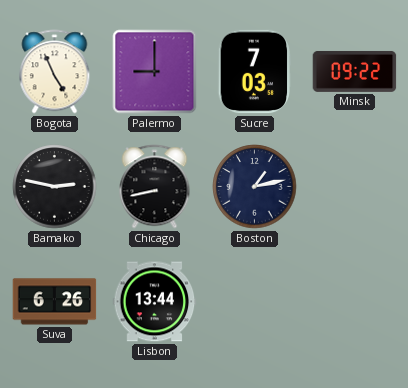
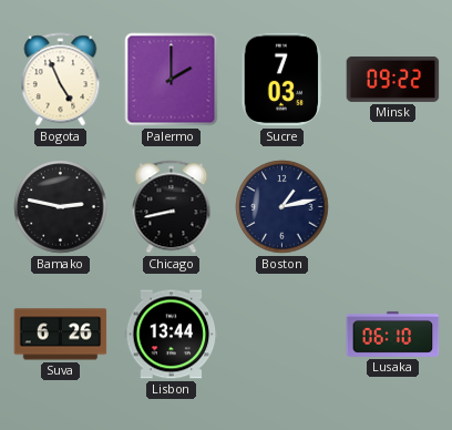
Palermo: 9:00 -> 2:00
Lusaka: none -> 06:10
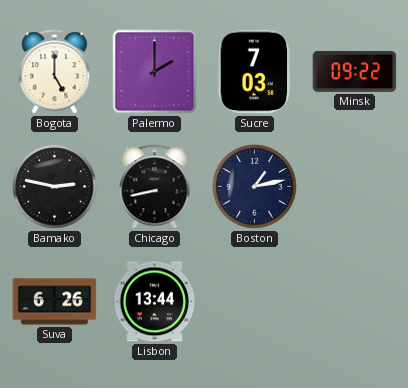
Bogota: 4:56 -> 5:00
Lusaka: 06:10 -> none
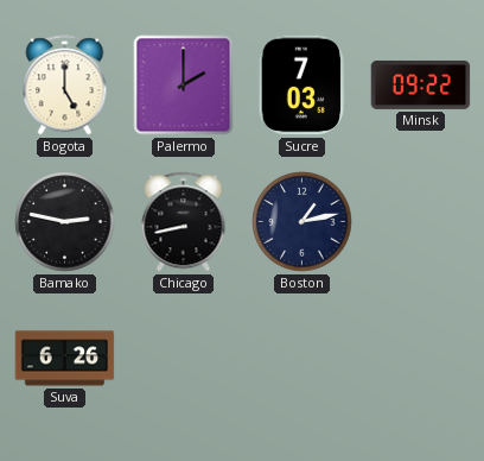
Lisbon: 13:44 -> none
